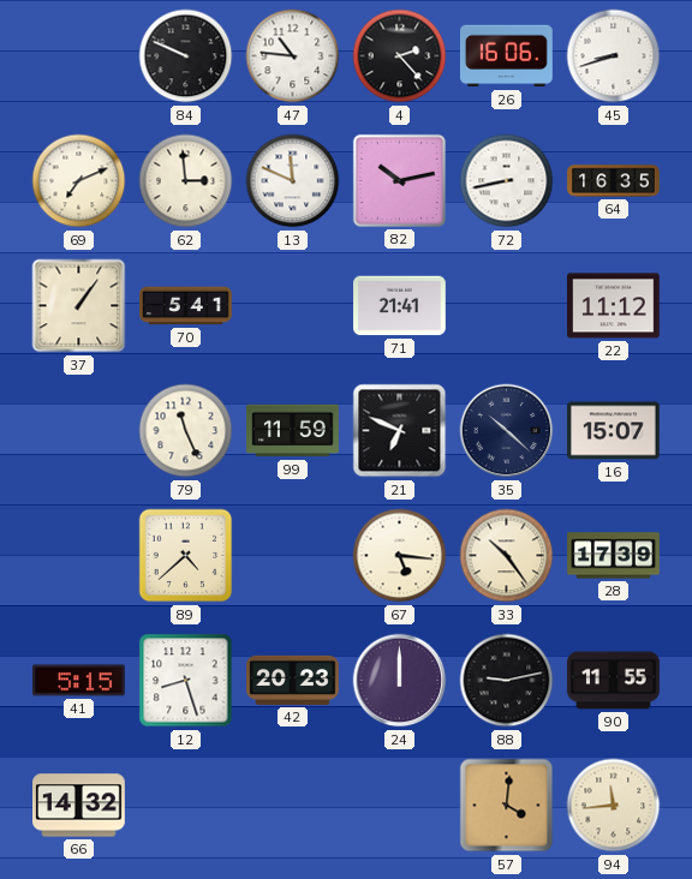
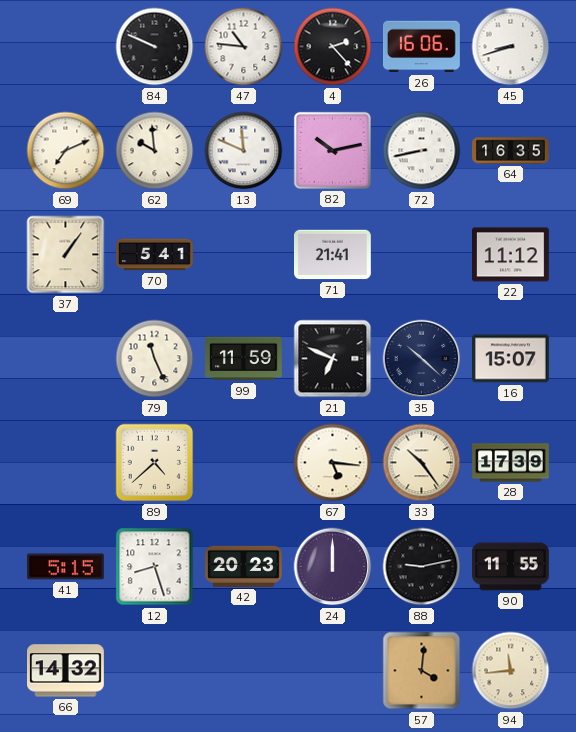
62: 2:59 -> 9:59
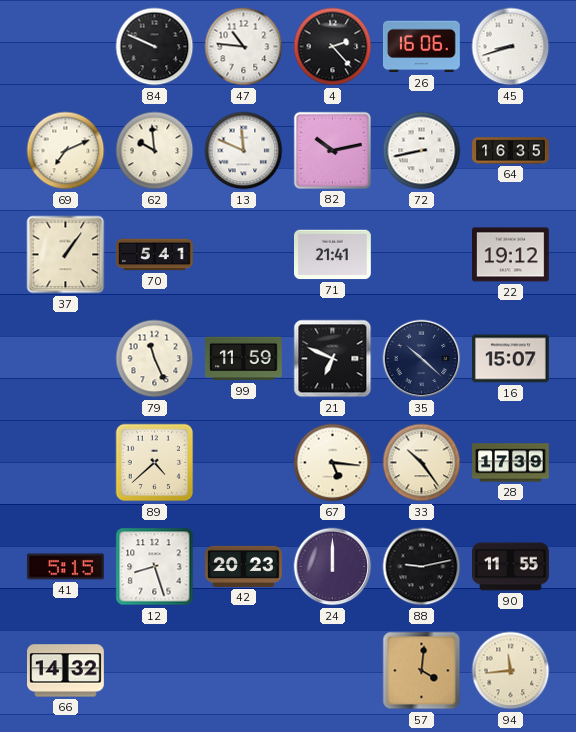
22: 11:12 -> 19:12
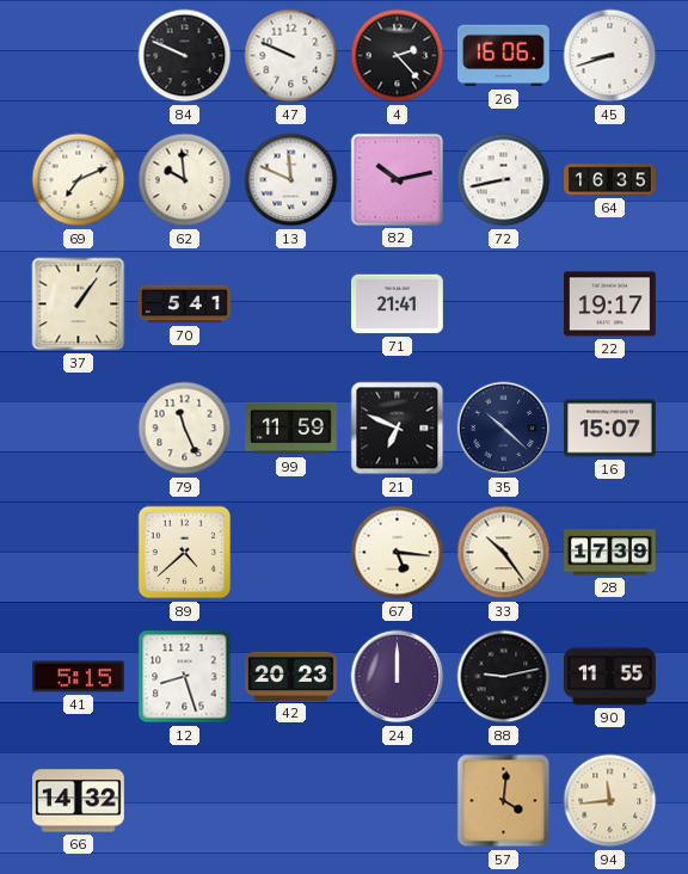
47: 10:46 -> 9:49
22: 19:12 -> 19:17
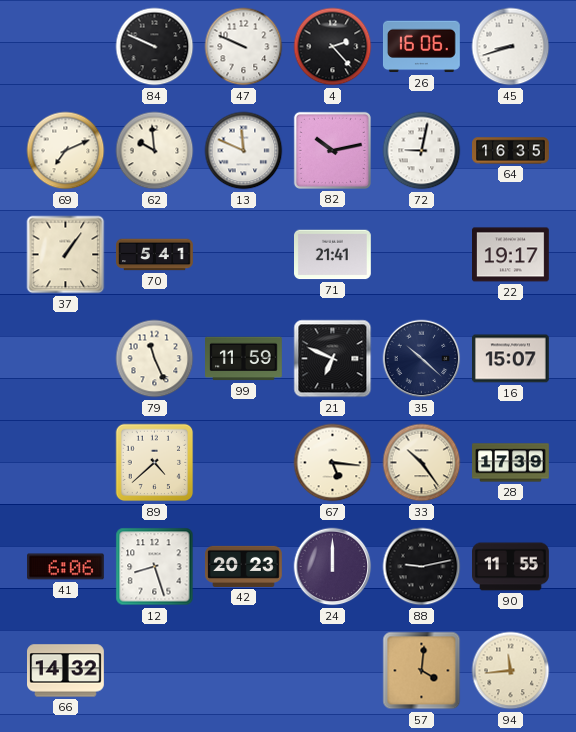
72: 8:43 -> 9:02
41: 5:15 -> 6:06
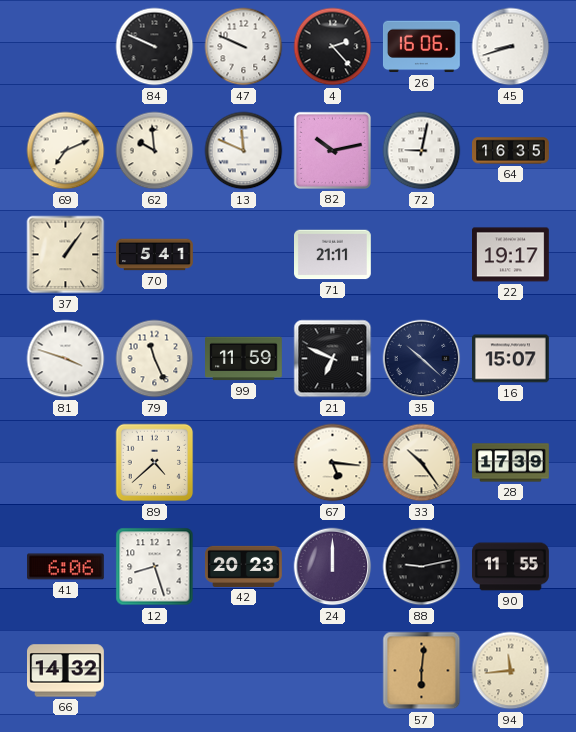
71: 21:41 -> 21:11
81: none -> 3:48
57: 4:01 -> 6:01
